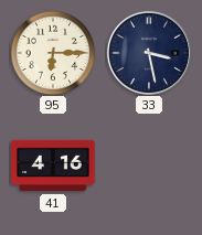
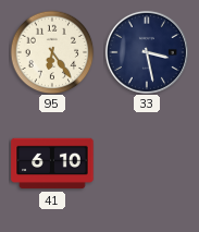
95: 6:15 -> 6:24
41: 4:16 -> 6:10
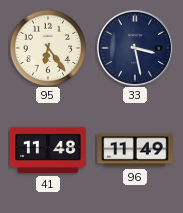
41: 6:10 -> 11:48
96: none -> 11:49
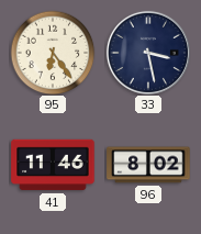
41: 11:48 -> 11:46
96: 11:49 -> 8:02
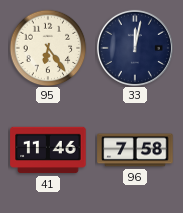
33: 3:28 -> 12:02
96: 8:02 -> 7:58
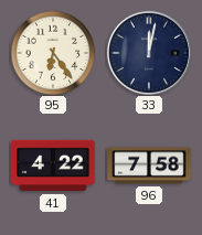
41: 11:46 -> 4:22
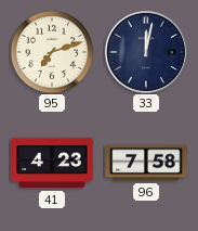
95: 6:24 -> 7:12
41: 4:22 -> 4:23
